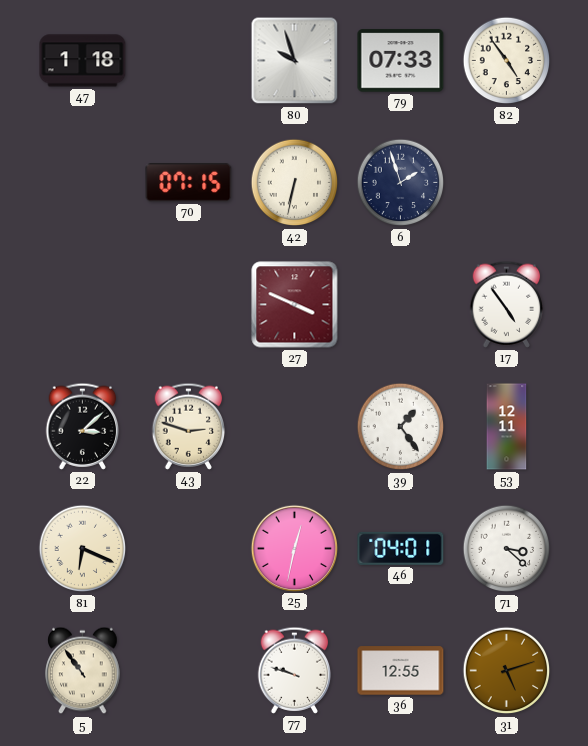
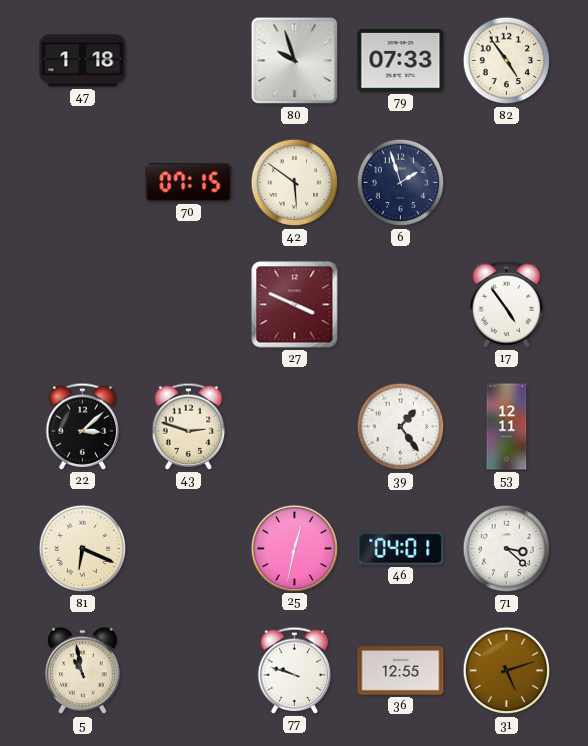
42: 6:32 -> 5:51
5: 10:54 -> 10:58
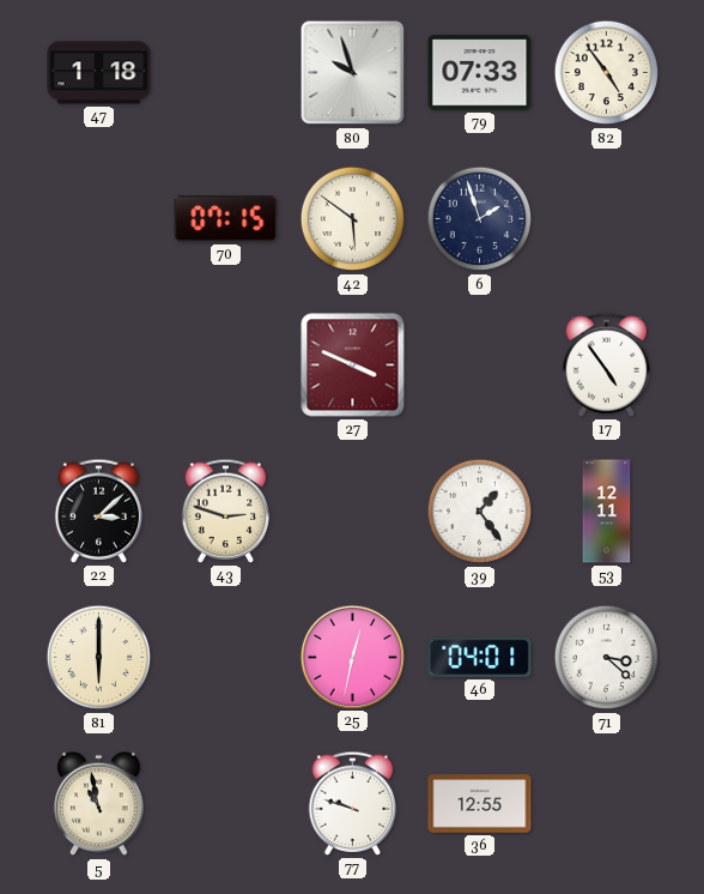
81: 6:19 -> 6:00
31: 5:12 -> none
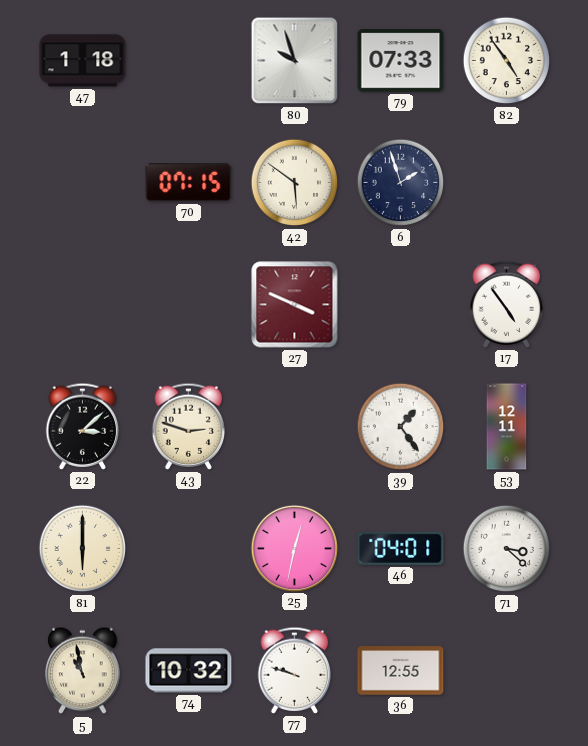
74: none -> 10:32
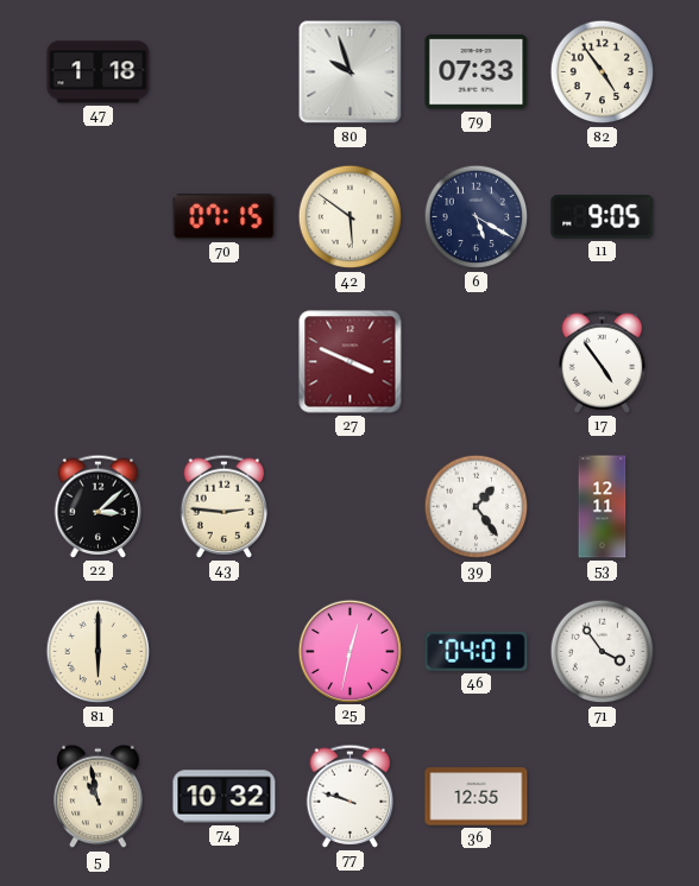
6: 1:57 -> 5:20
11: none -> 9:05
43: 2:48 -> 2:46
71: 3:22 -> 3:54
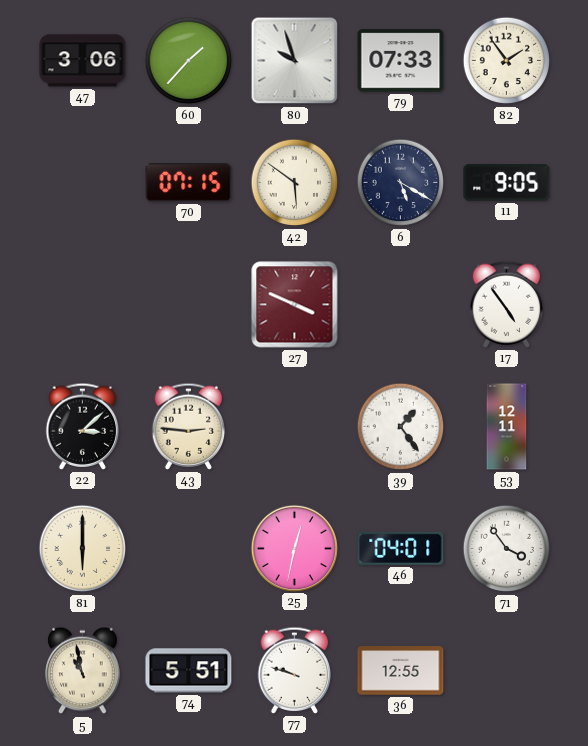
47: 1:18 -> 3:06
60: none -> 1:37
82: 4:54 -> 1:54
74: 10:32 -> 5:51
